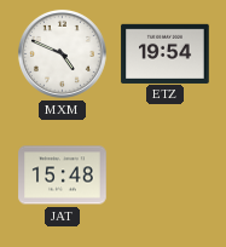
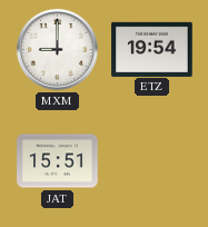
MXM: 4:49 -> 9:00
JAT: 15:48 -> 15:51
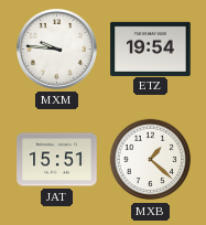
MXM: 9:00 -> 9:46
MXB: none -> 1:22
